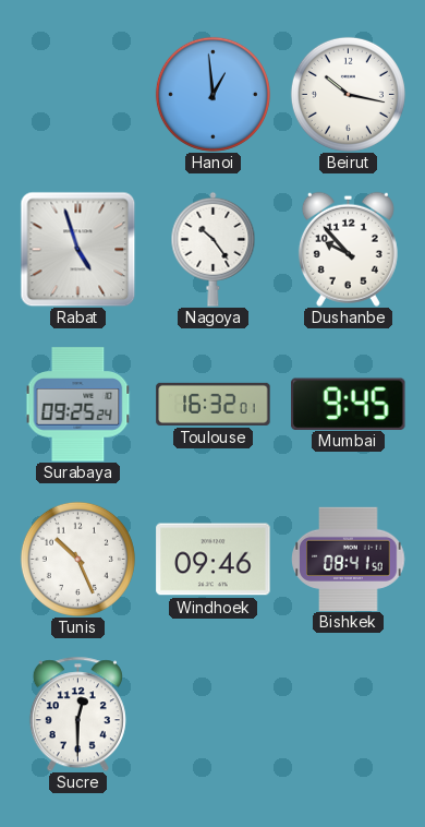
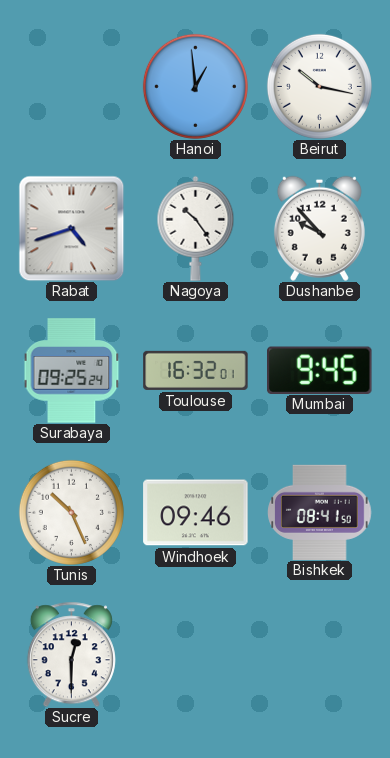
Rabat: 4:57 -> 4:42
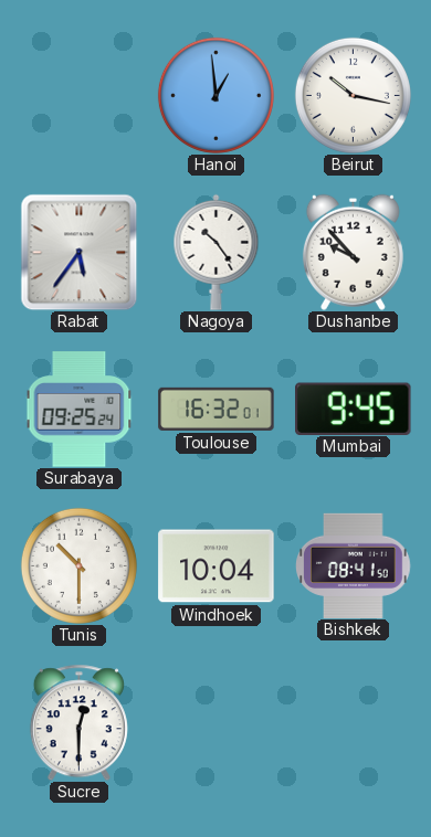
Rabat: 4:42 -> 5:36
Tunis: 10:26 -> 10:30
Windhoek: 09:46 -> 10:04
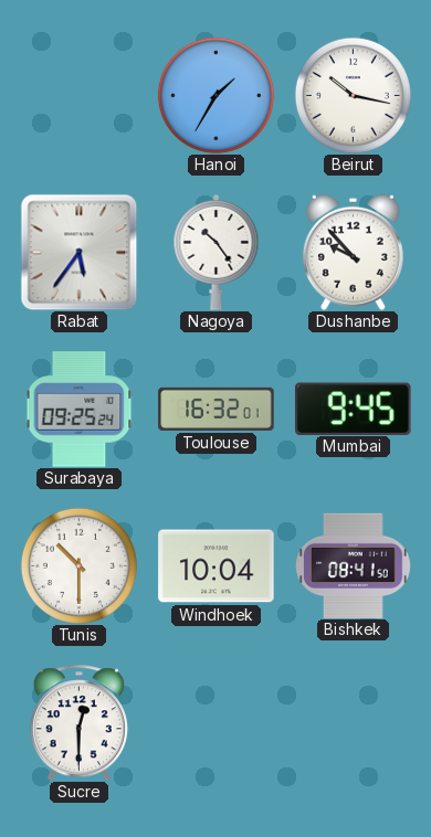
Hanoi: 12:59 -> 1:35
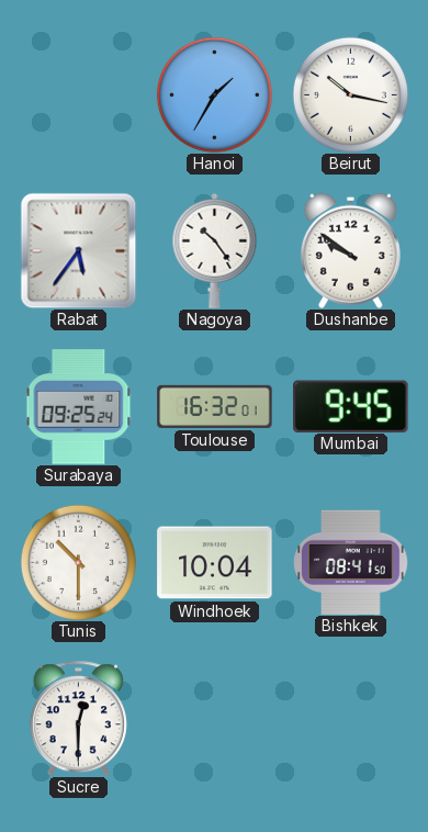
Dushanbe: 9:53 -> 9:51
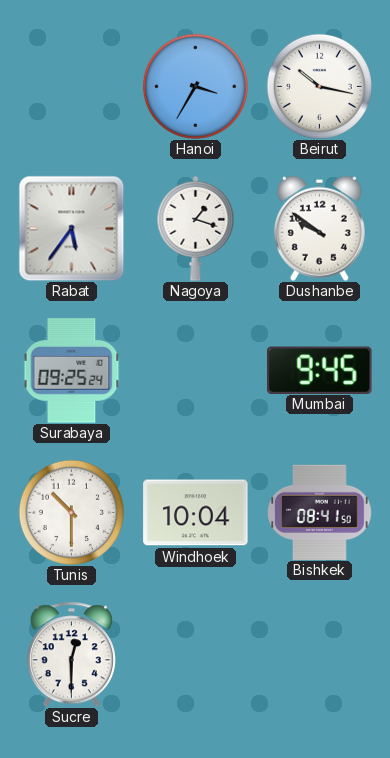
Hanoi: 1:35 -> 3:35
Nagoya: 10:24 -> 1:18
Toulouse: 16:32 -> none
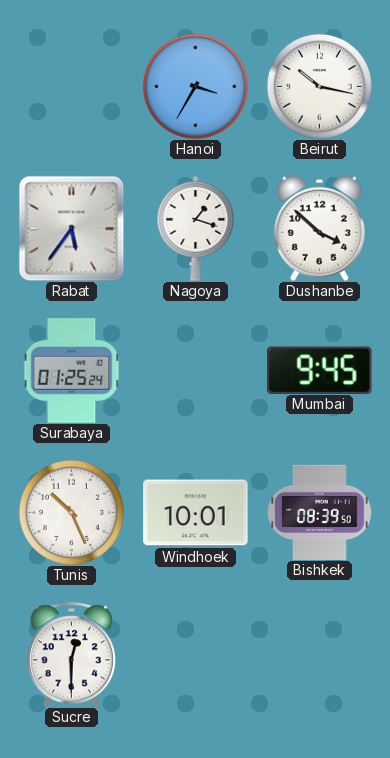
Dushanbe: 9:51 -> 3:52
Surabaya: 09:25 -> 01:25
Tunis: 10:30 -> 10:26
Windhoek: 10:04 -> 10:01
Bishkek: 08:41 -> 08:39
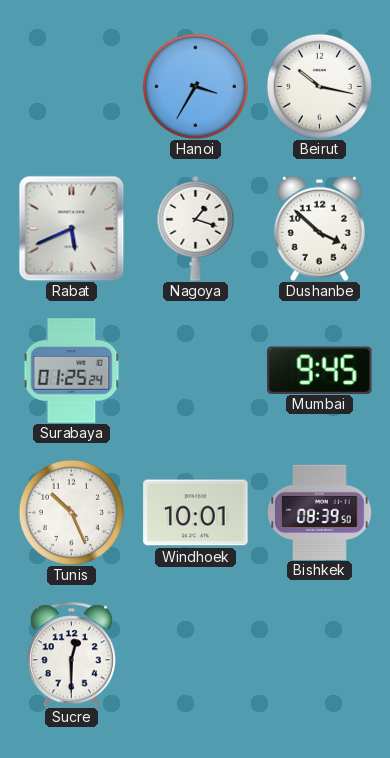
Rabat: 5:36 -> 5:41
